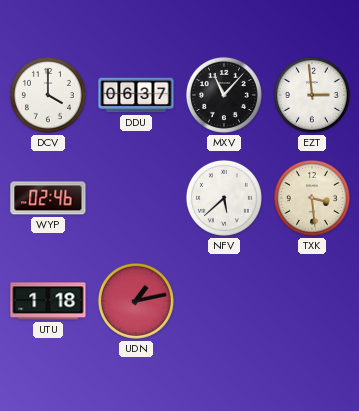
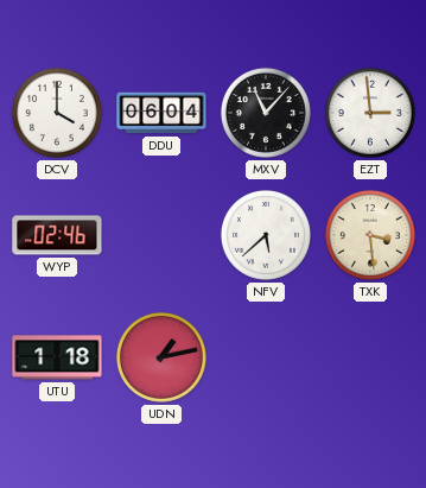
DDU: 06:37 -> 06:04
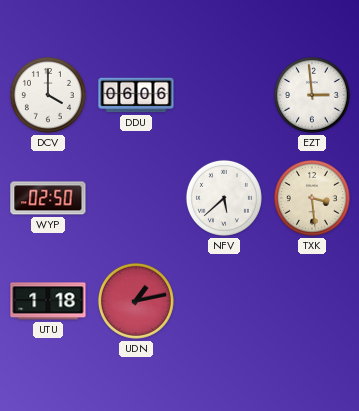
DDU: 06:04 -> 06:06
MXV: 11:07 -> none
WYP: 02:46 -> 02:50
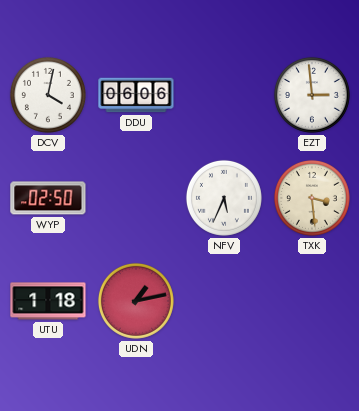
DCV: 4:00 -> 4:02
NFV: 5:38 -> 5:34
